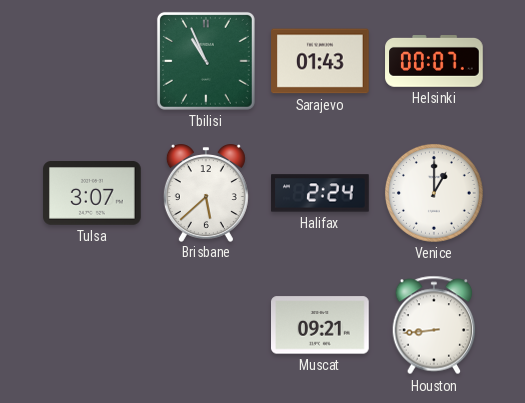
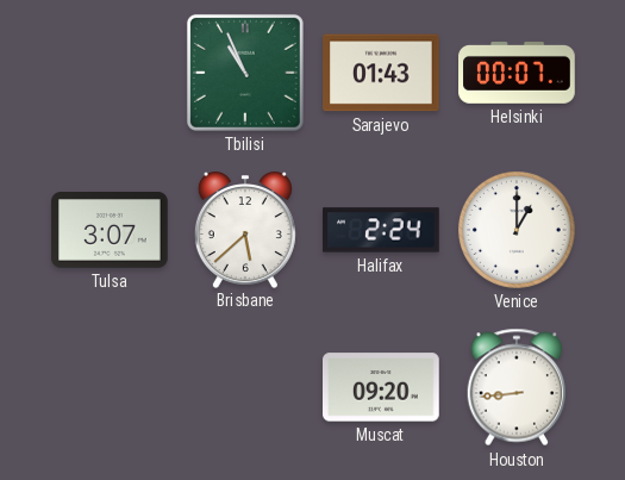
Muscat: 09:21 -> 09:20
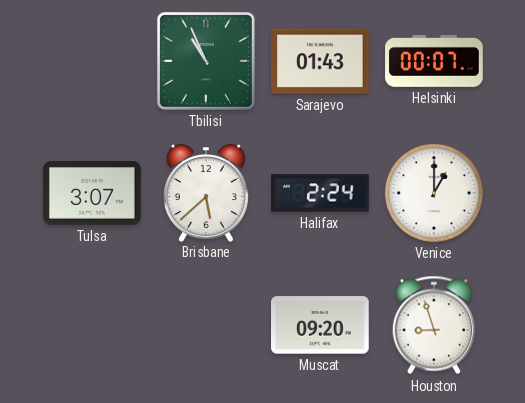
Houston: 8:44 -> 8:57
